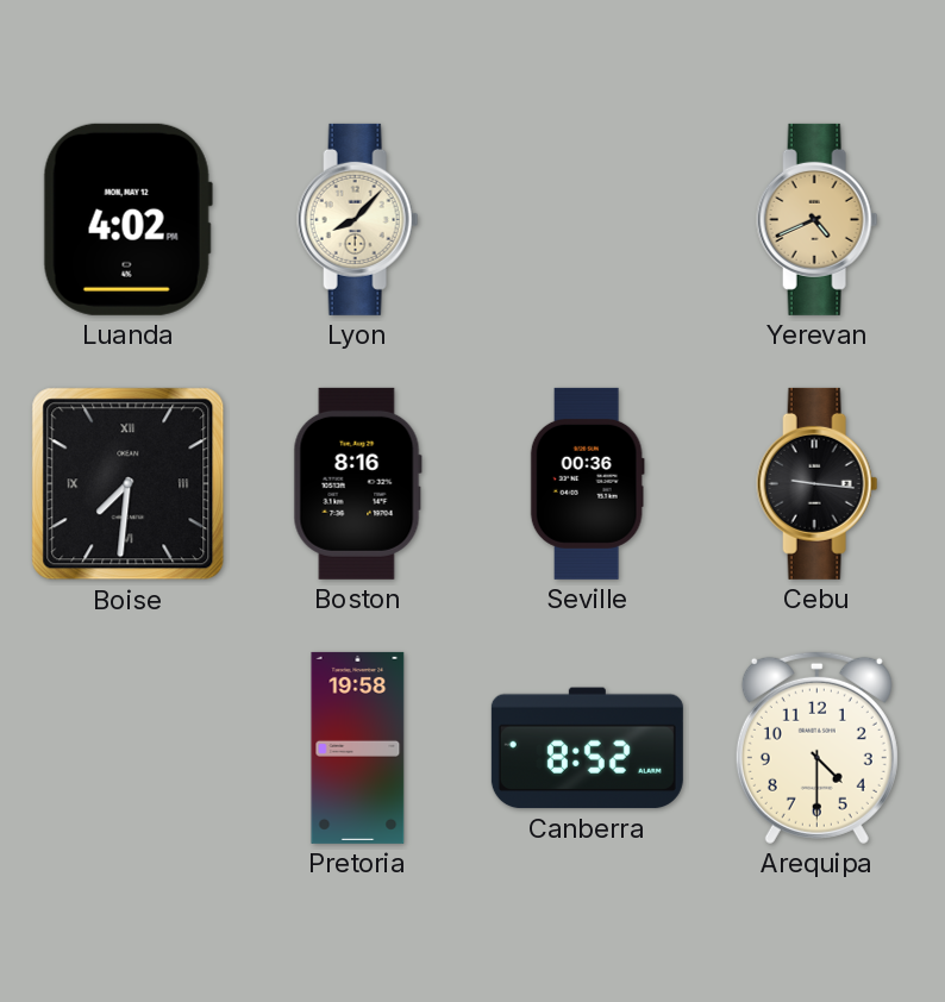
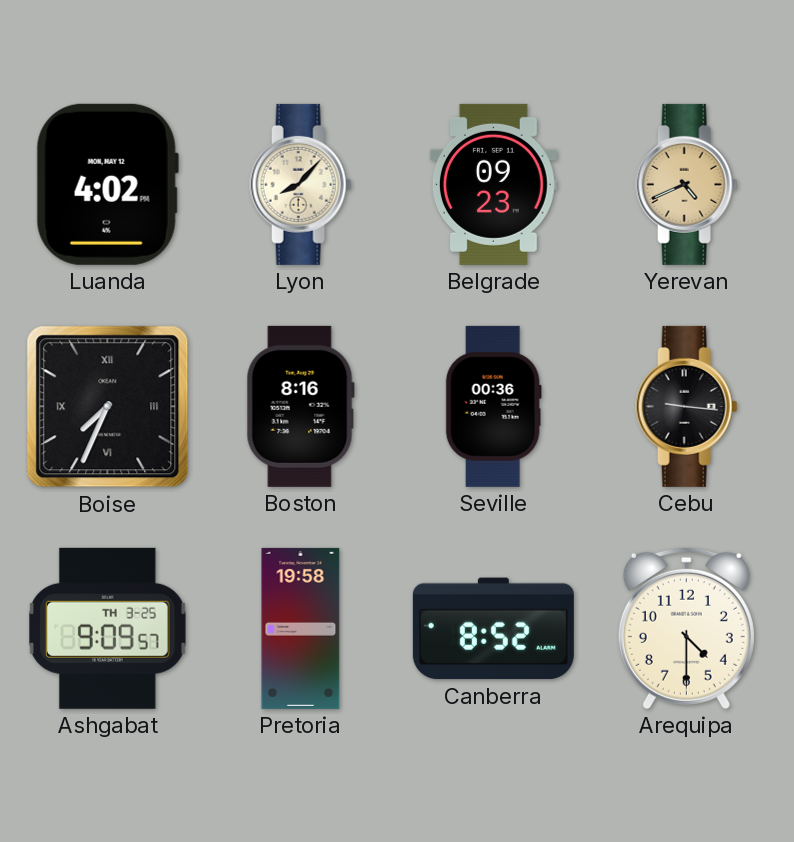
Belgrade: none -> 09:23
Boise: 7:31 -> 7:34
Ashgabat: none -> 9:09
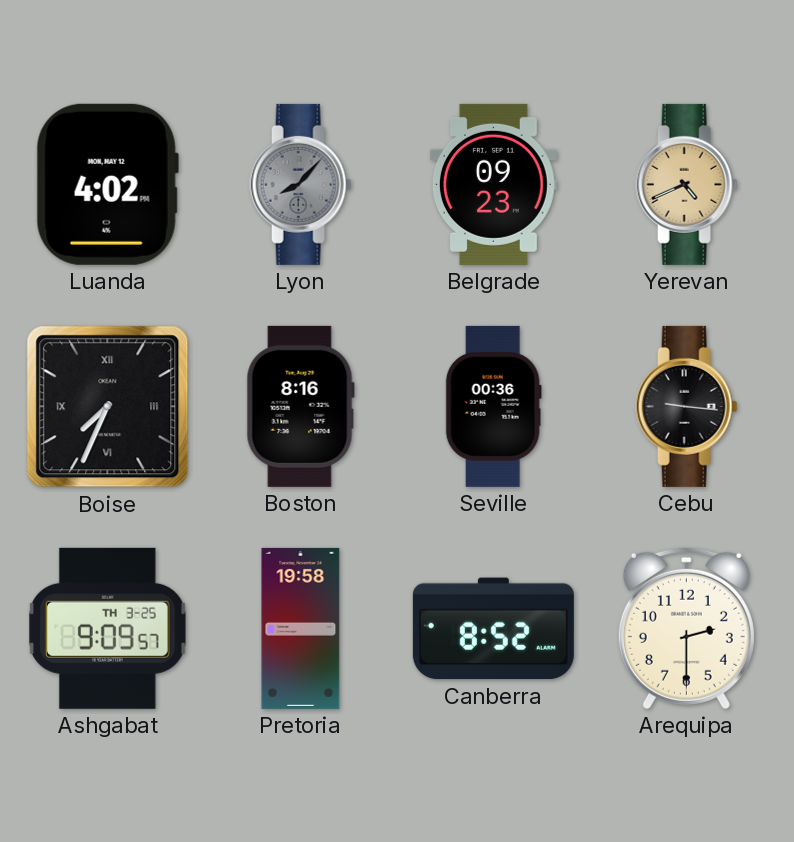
Lyon dial: cream -> grey
Arequipa: 4:30 -> 2:30
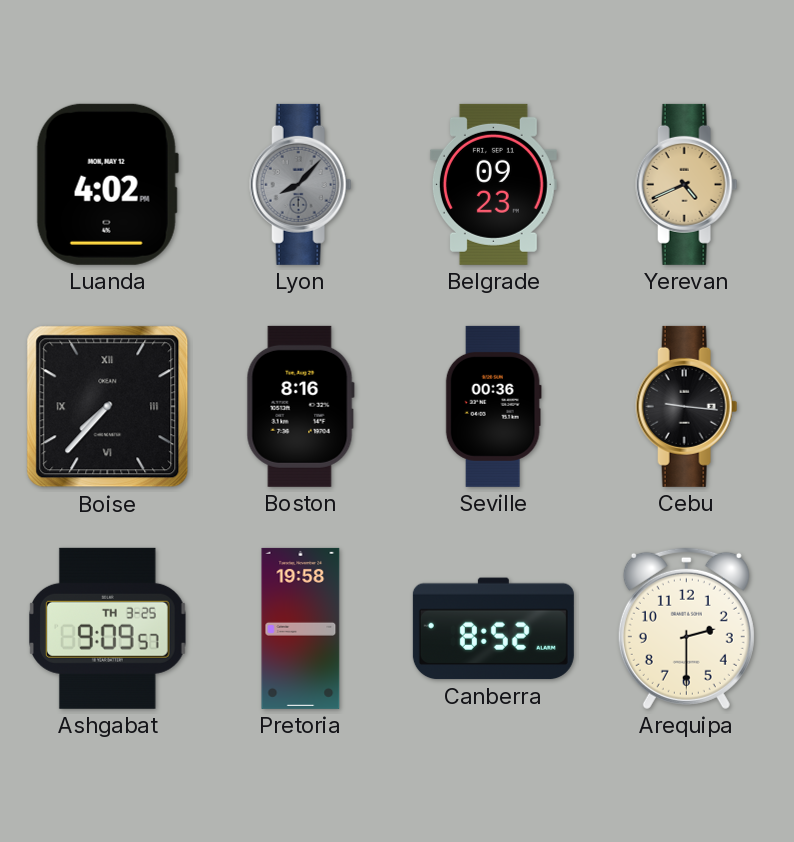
Boise: 7:34 -> 7:37
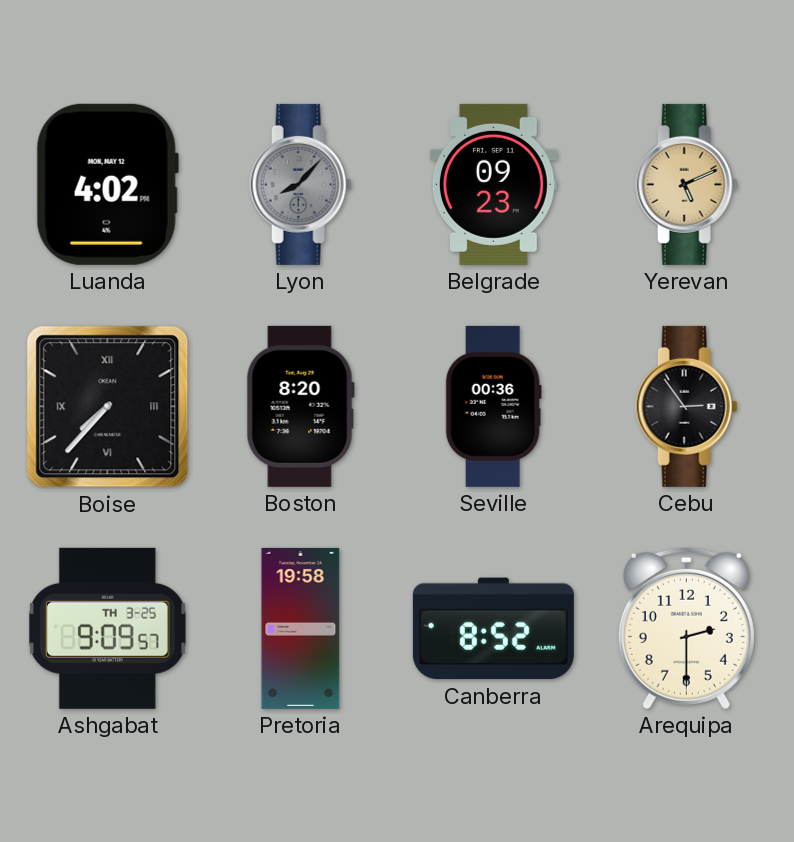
Yerevan: 4:41 -> 5:11
Boston: 8:16 -> 8:20
Cebu: 9:16 -> 2:54
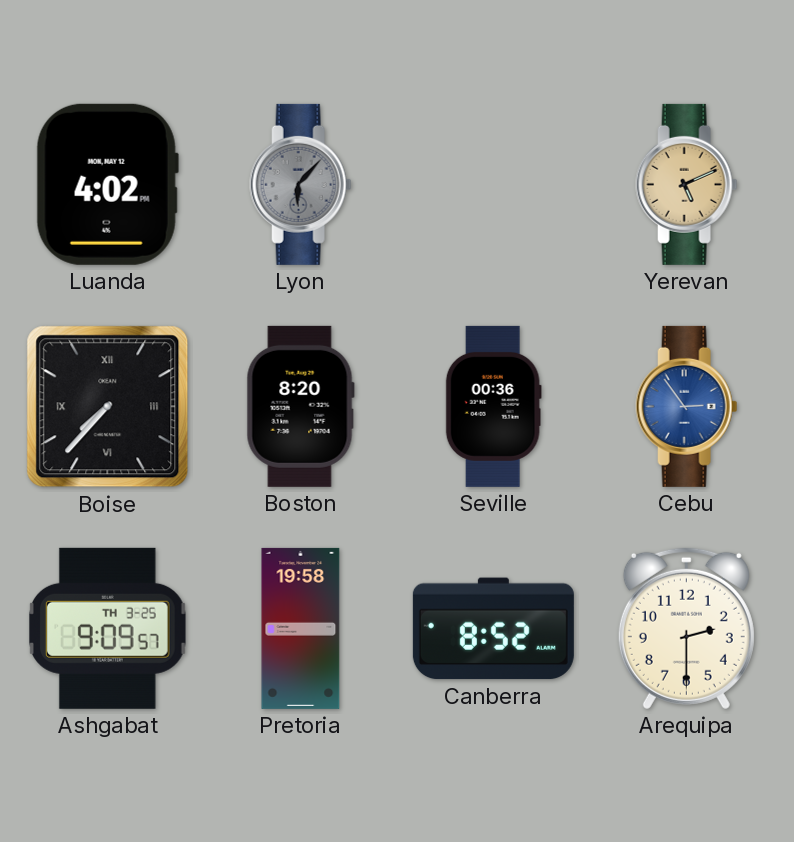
Lyon: 8:07 -> 6:07
Belgrade: 09:23 -> none
Cebu dial: black -> blue
